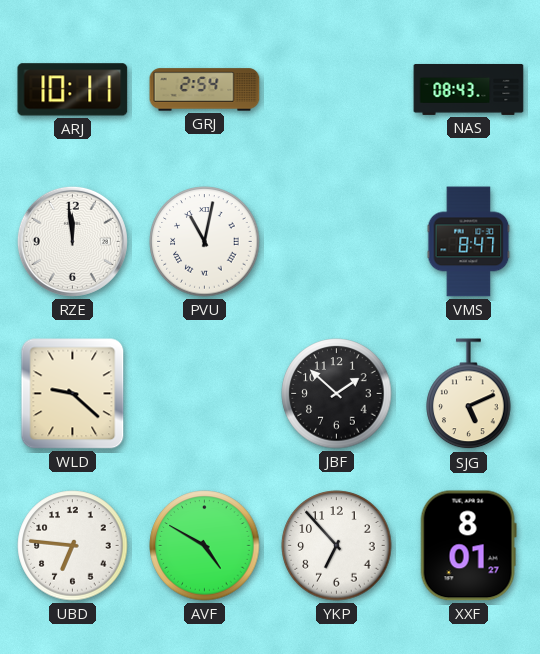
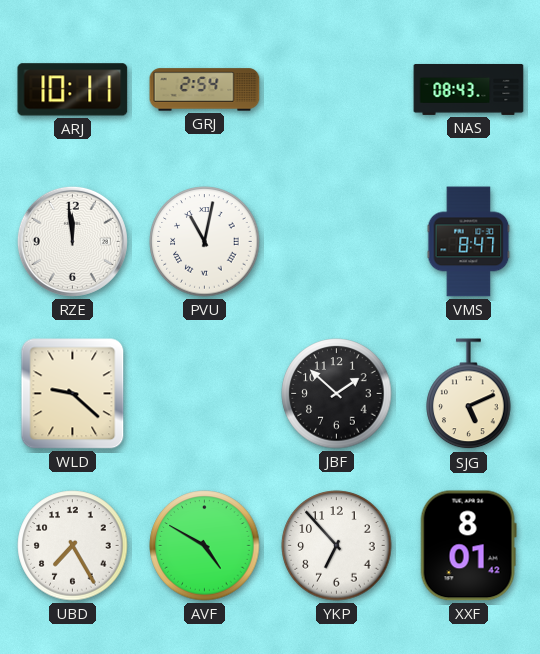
UBD: 6:46 -> 7:25
XXF: 8:01:27 -> 8:01:42
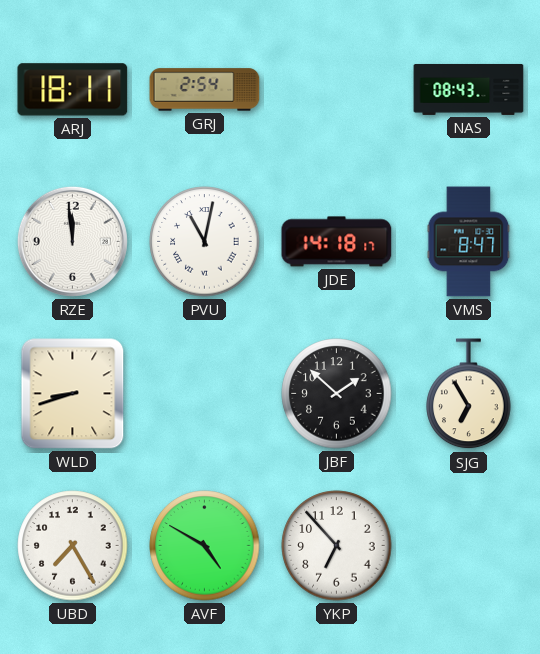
ARJ: 10:11 -> 18:11
JDE: none -> 14:18
WLD: 9:22 -> 8:42
SJG: 5:11 -> 6:55
XXF: 8:01 -> none
